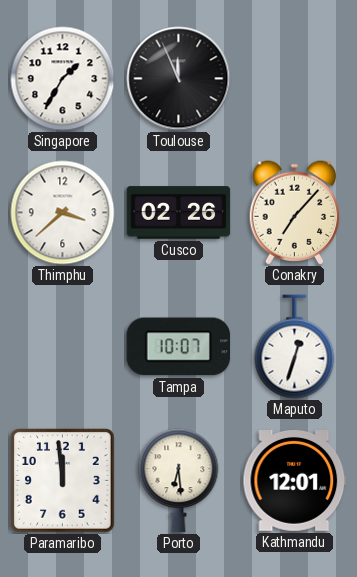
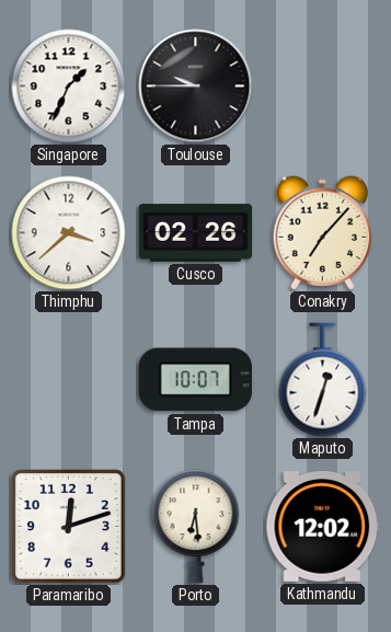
Singapore: 1:35 -> 1:34
Toulouse: 11:56 -> 9:45
Paramaribo: 11:59 -> 12:12
Kathmandu: 12:01 -> 12:02
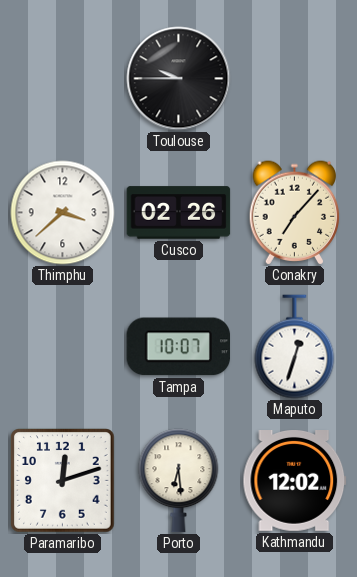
Singapore: 1:34 -> none
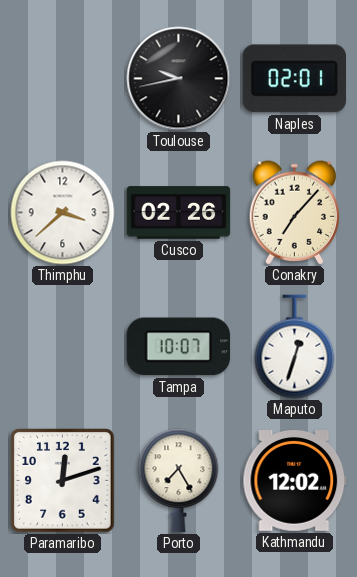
Toulouse: 9:45 -> 9:43
Naples: none -> 02:01
Porto: 6:29 -> 7:25
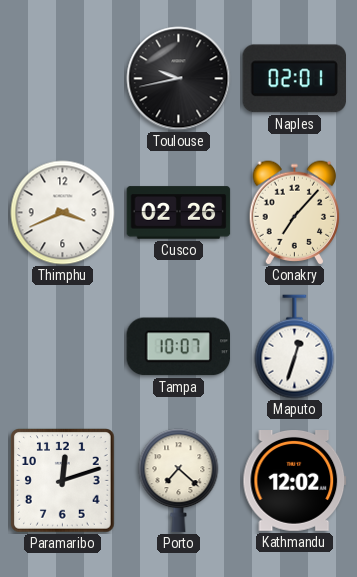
Thimphu: 3:38 -> 3:41
Porto: 7:25 -> 7:22
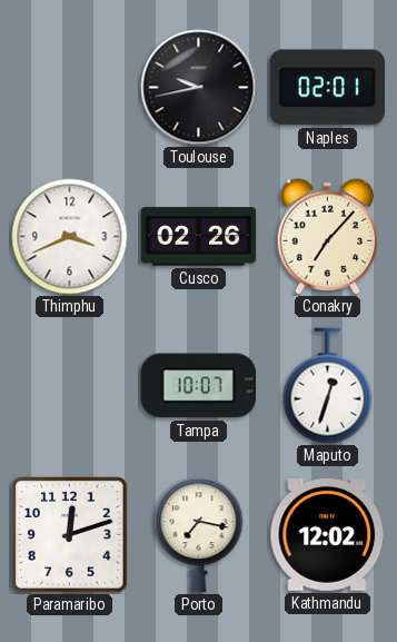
Porto: 7:22 -> 7:17
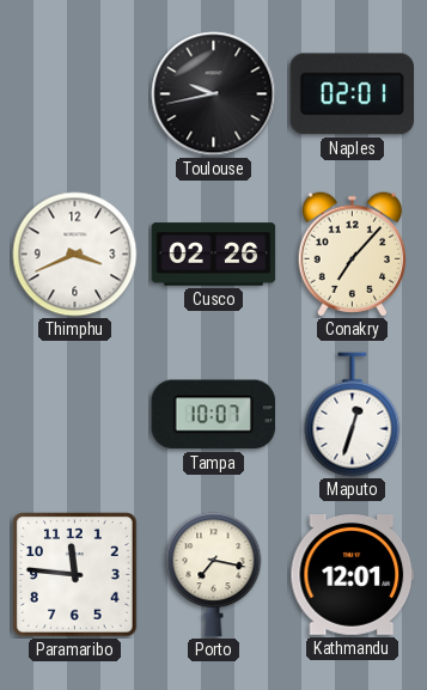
Paramaribo: 12:12 -> 11:46
Kathmandu: 12:02 -> 12:01
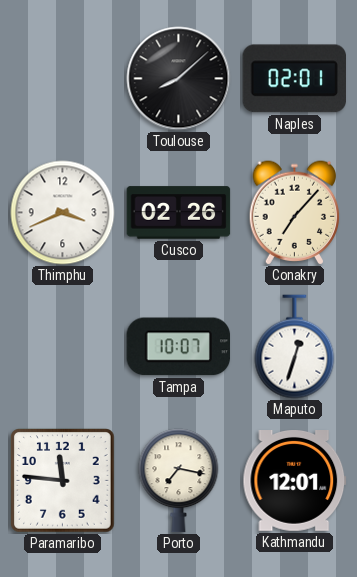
Toulouse: 9:43 -> 8:08
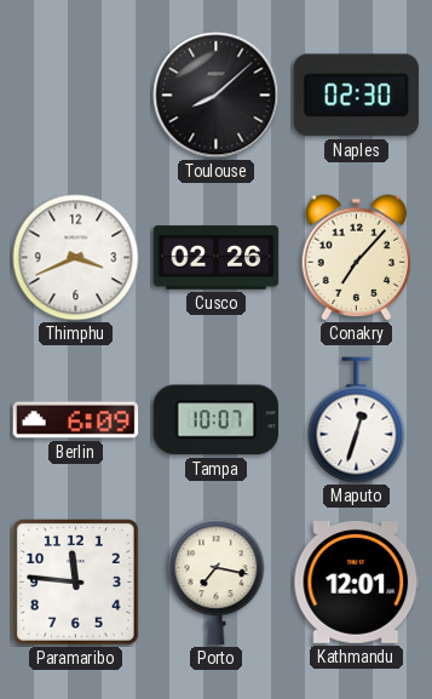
Naples: 02:01 -> 02:30
Berlin: none -> 6:09
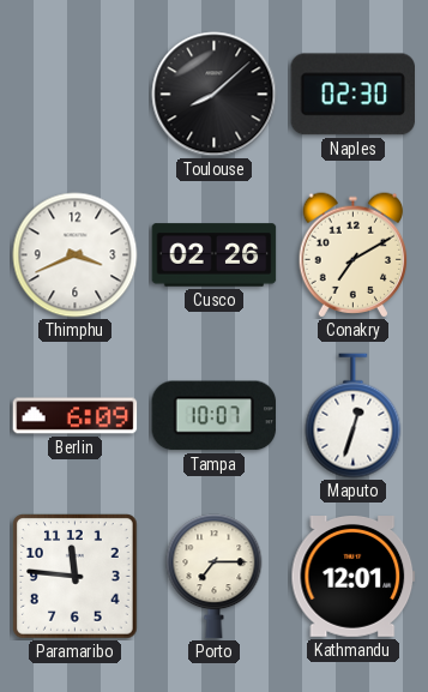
Conakry: 7:07 -> 7:10
Porto: 7:17 -> 7:15
